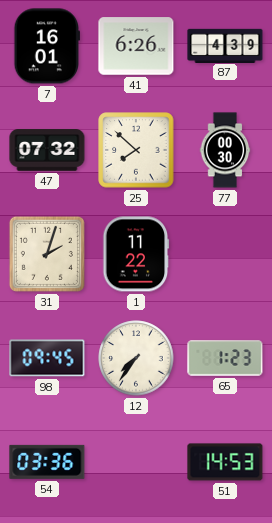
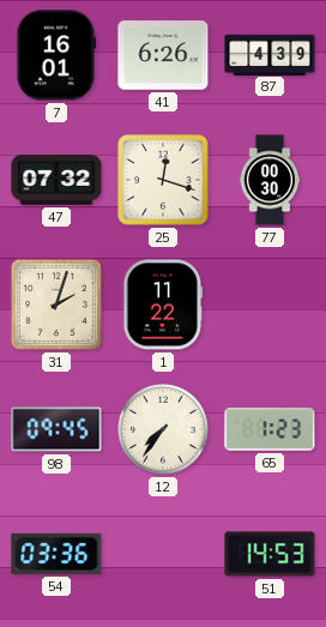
25: 7:52 -> 12:18
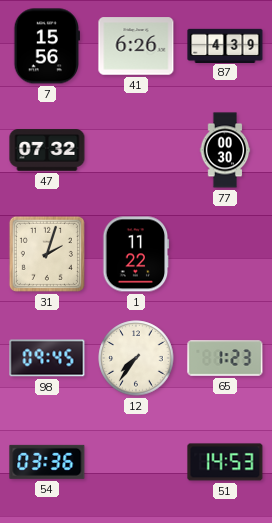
7: 16:01 -> 15:56
25: 12:18 -> none
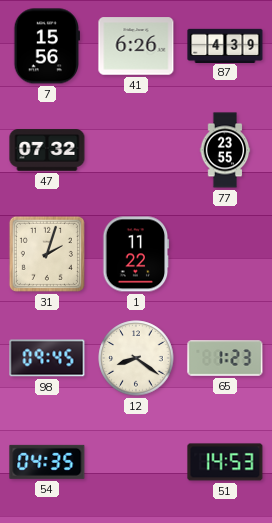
77: 00:30 -> 23:55
12: 7:36 -> 8:21
54: 03:36 -> 04:35
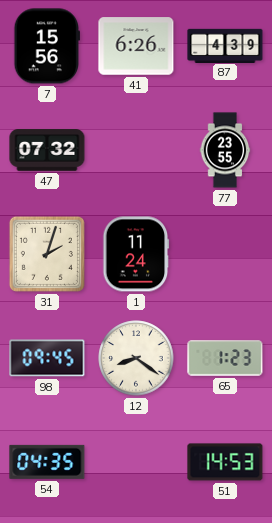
1: 11:22 -> 11:24
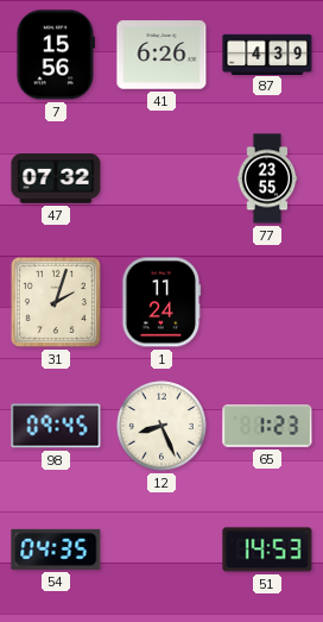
12: 8:21 -> 8:26
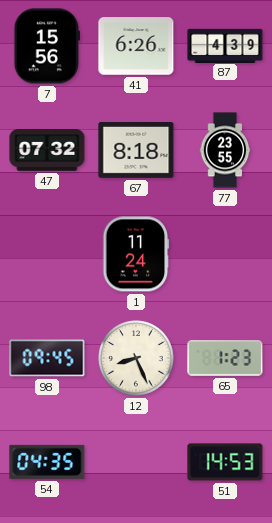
67: none -> 8:18
31: 2:03 -> none
